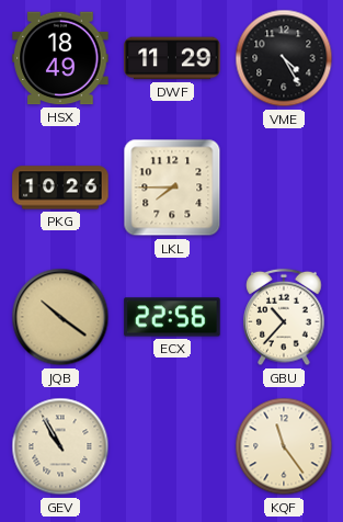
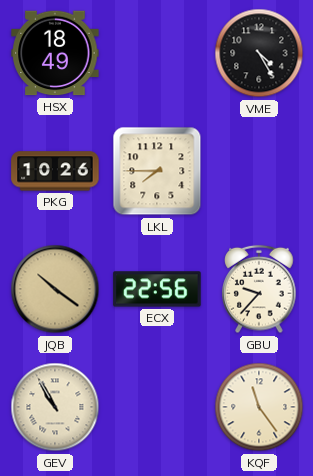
DWF: 11:29 -> none
GBU: 10:37 -> 9:37
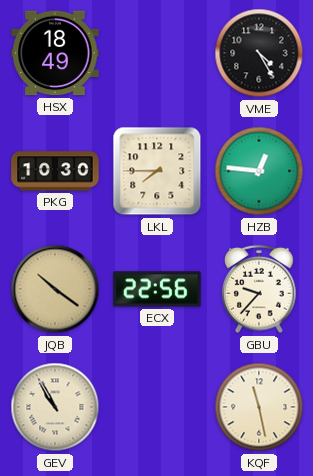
PKG: 10:26 -> 10:30
HZB: none -> 12:46
KQF: 11:24 -> 11:28
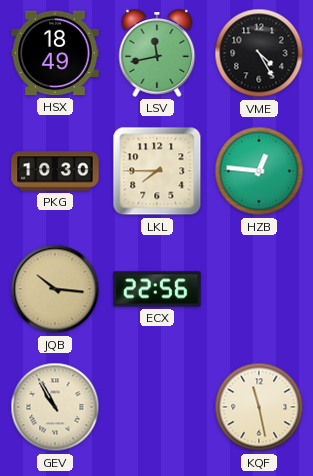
LSV: none -> 11:43
JQB: 10:21 -> 10:16
GBU: 9:37 -> none
